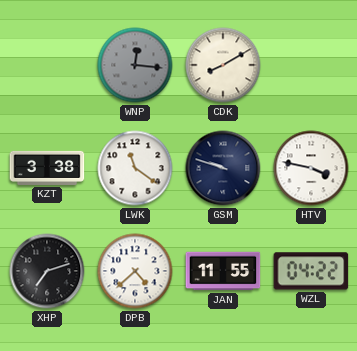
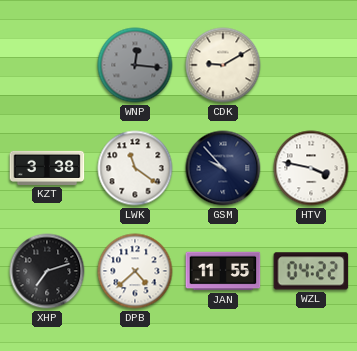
CDK: 8:10 -> 9:10
GSM: 9:48 -> 9:53
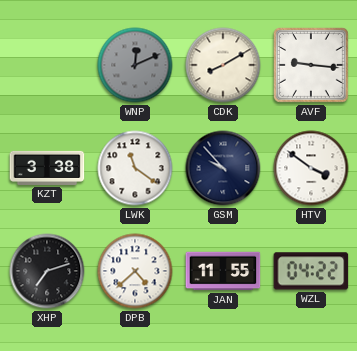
WNP: 12:16 -> 12:11
CDK: 9:10 -> 8:10
AVF: none -> 9:16
HTV: 3:47 -> 3:51
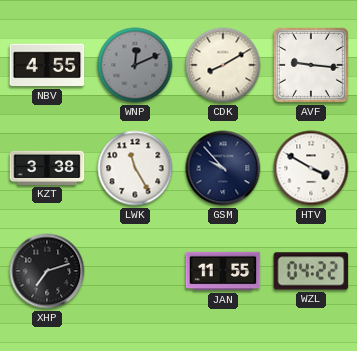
NBV: none -> 4:55
LWK: 11:21 -> 11:25
HTV: 3:51 -> 3:50
DPB: 4:38 -> none
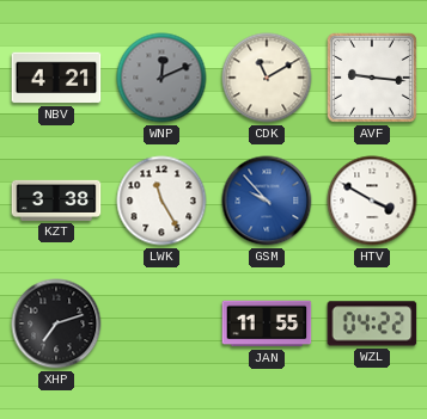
NBV: 4:55 -> 4:21
CDK: 8:10 -> 11:10
GSM dial: navy -> blue
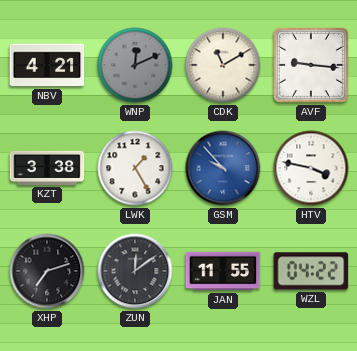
LWK: 11:25 -> 1:25
HTV: 3:50 -> 3:47
ZUN: none -> 12:09
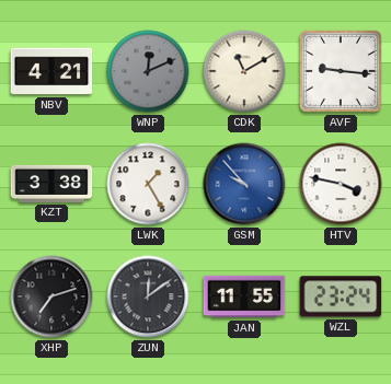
WZL: 04:22 -> 23:24
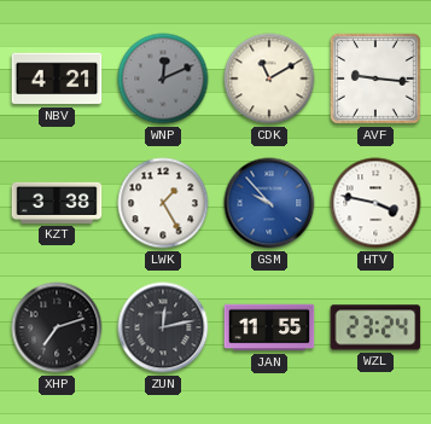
ZUN: 12:09 -> 12:13
